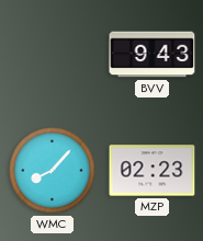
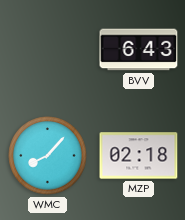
BVV: 9:43 -> 6:43
MZP: 02:23 -> 02:18
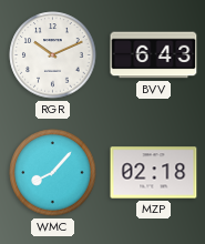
RGR: none -> 10:11
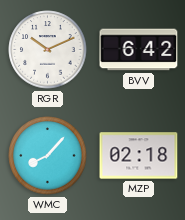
BVV: 6:43 -> 6:42
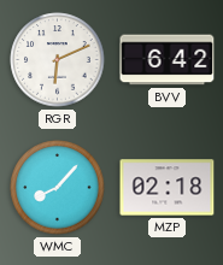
RGR: 10:11 -> 6:11
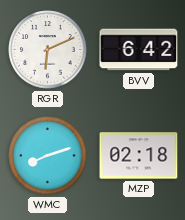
WMC: 8:07 -> 8:12
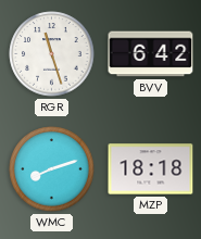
RGR: 6:11 -> 11:27
MZP: 02:18 -> 18:18
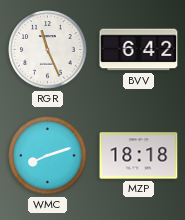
RGR: 11:27 -> 11:26
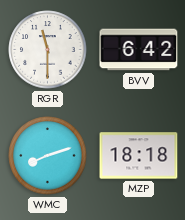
RGR: 11:26 -> 11:30
